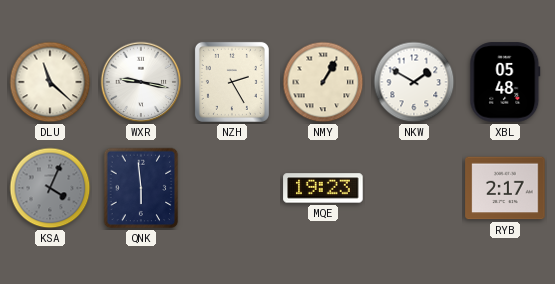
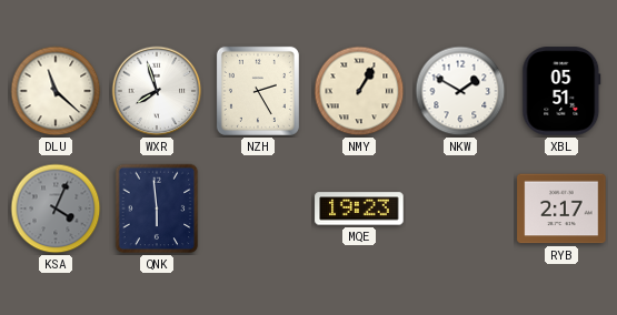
WXR: 9:17 -> 7:57
XBL: 05:48 -> 05:51
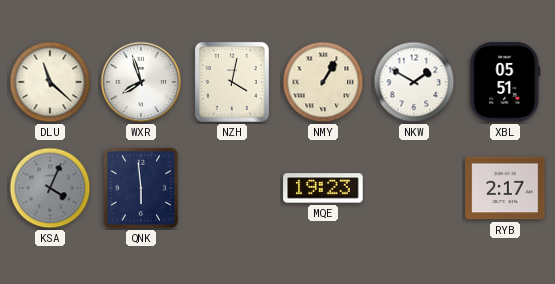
NZH: 2:25 -> 4:02
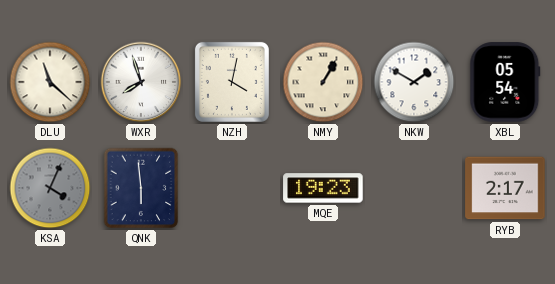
XBL: 05:51 -> 05:54
